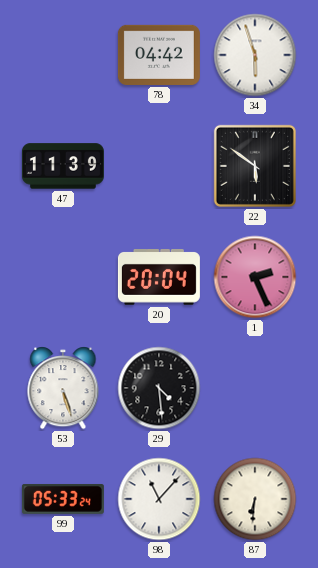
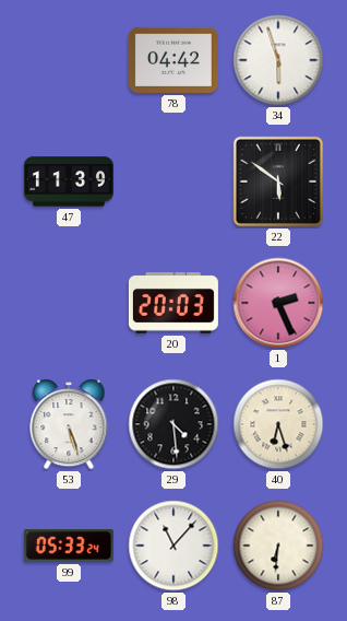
20: 20:04 -> 20:03
40: none -> 6:27
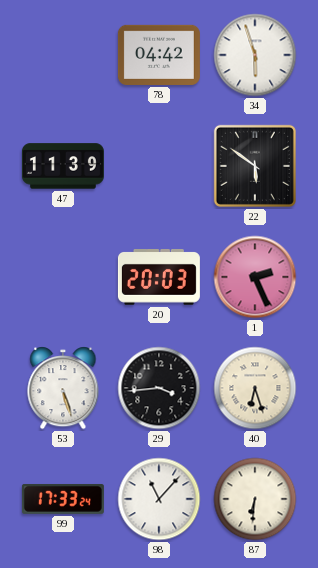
29: 4:29 -> 3:44
99: 05:33 -> 17:33
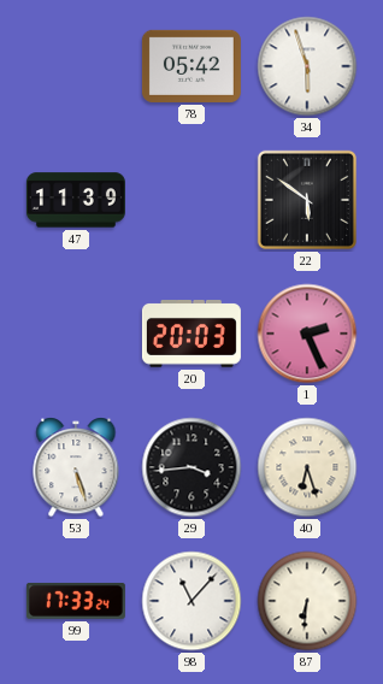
78: 04:42 -> 05:42
